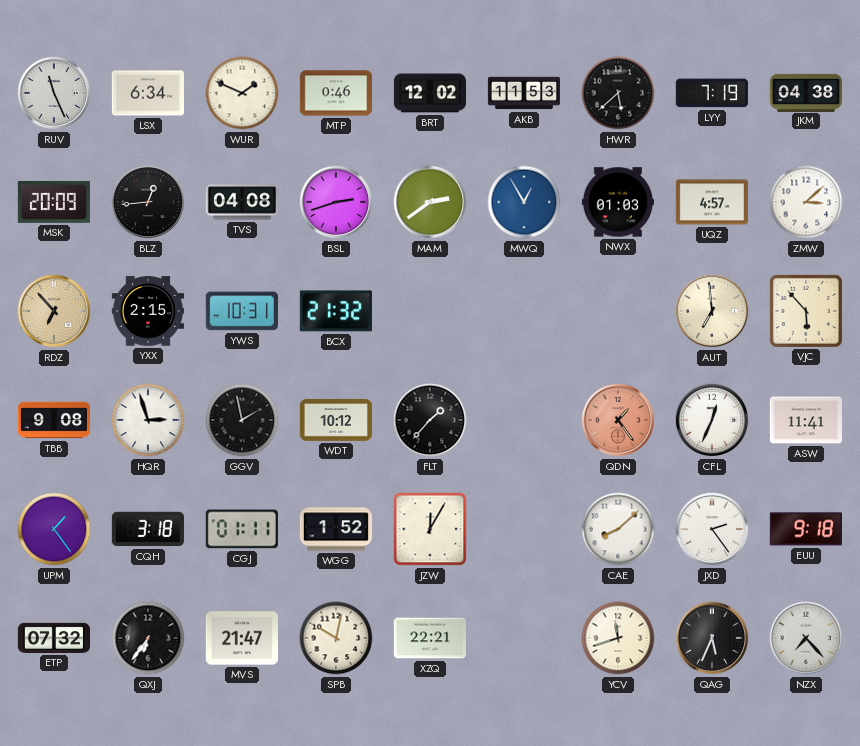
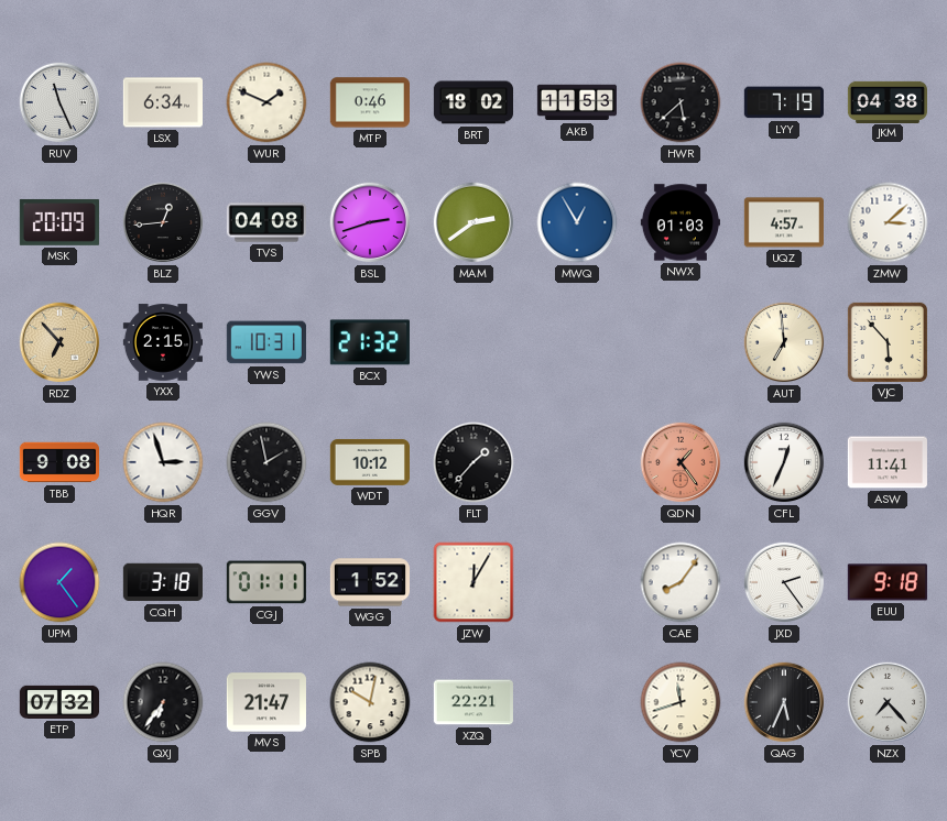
BRT: 12:02 -> 18:02
CAE: 8:08 -> 8:06
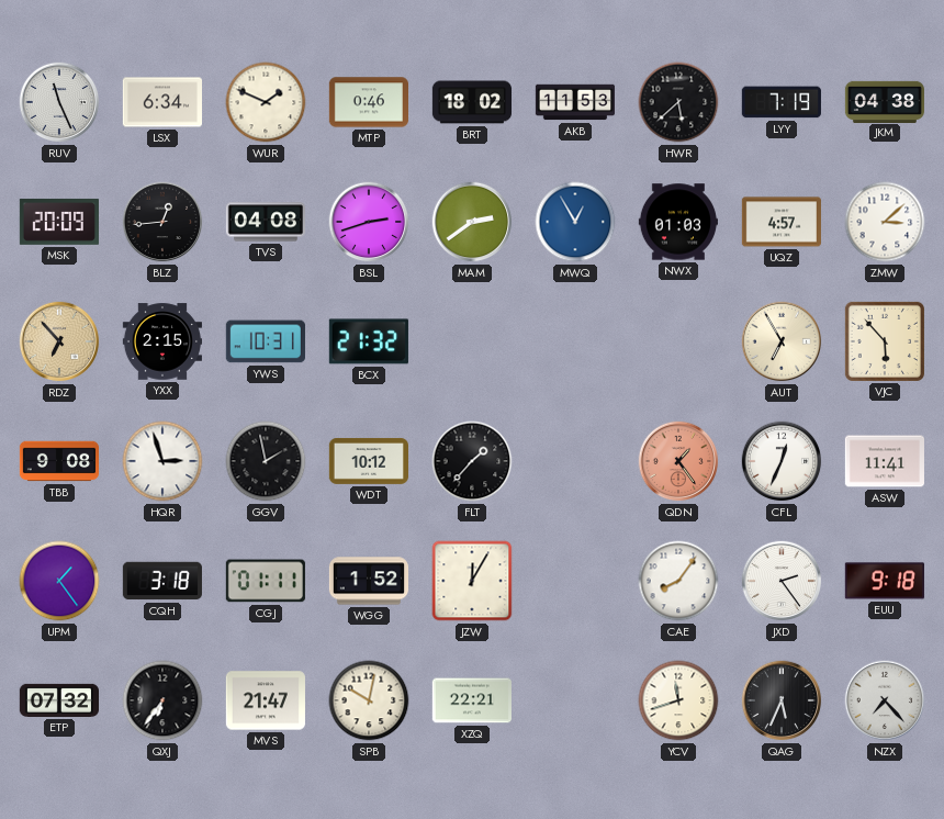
AUT: 6:59 -> 6:55
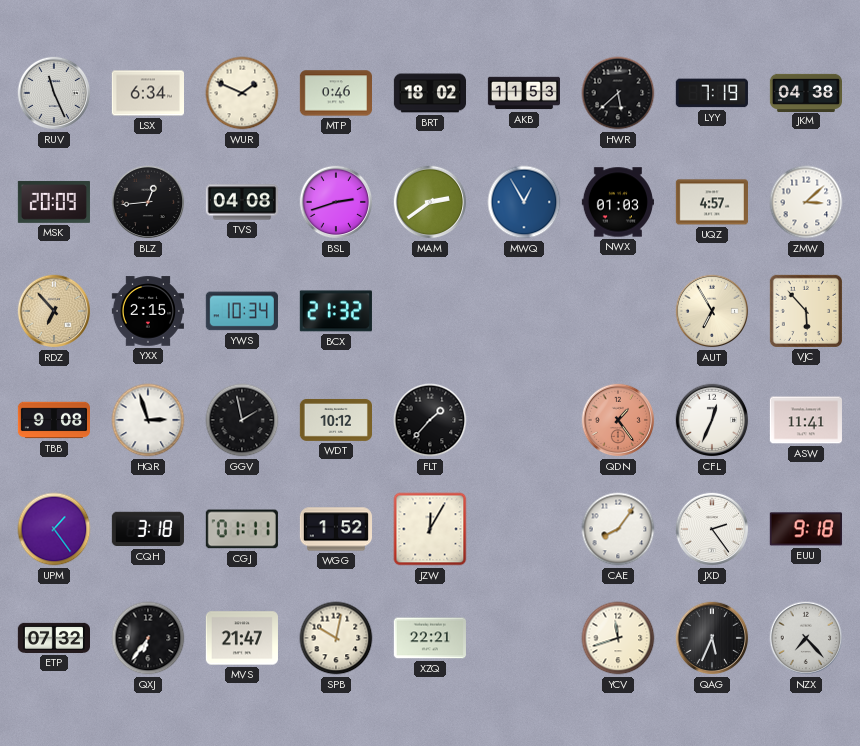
YWS: 10:31 -> 10:34
